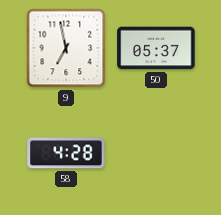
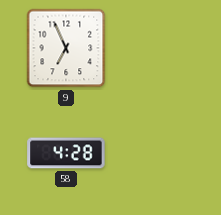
9: 6:58 -> 6:56
50: 05:37 -> none
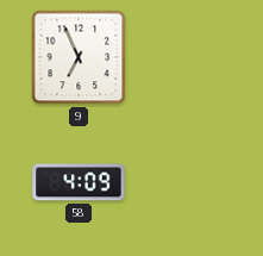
58: 4:28 -> 4:09
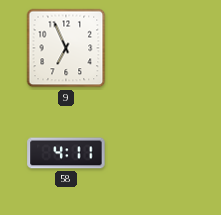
58: 4:09 -> 4:11
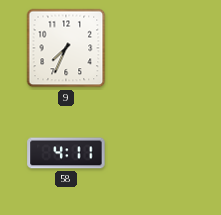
9: 6:56 -> 7:34
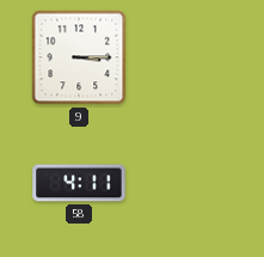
9: 7:34 -> 3:15
